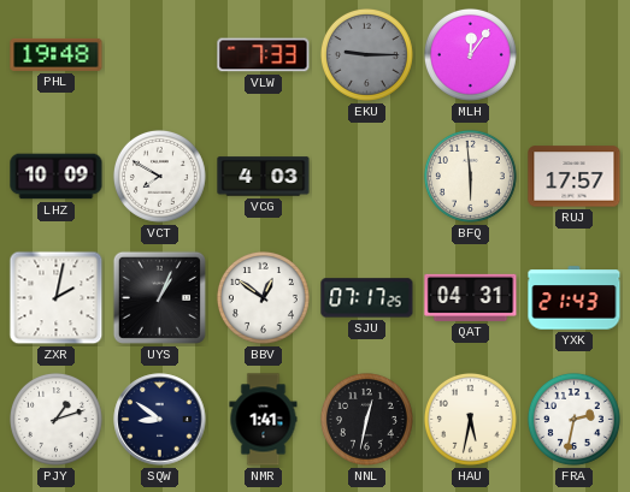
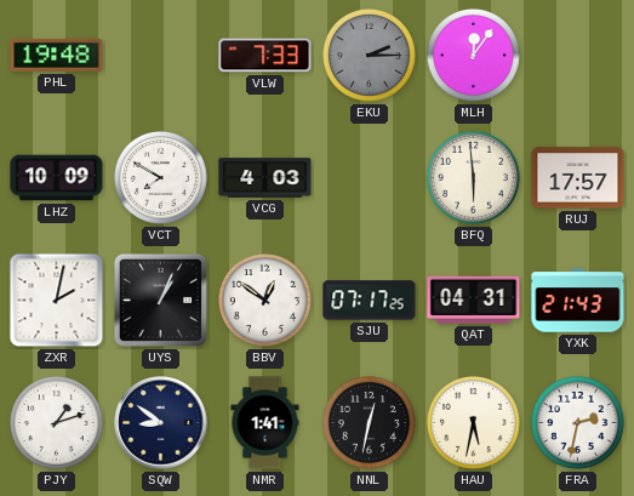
EKU: 9:15 -> 2:15
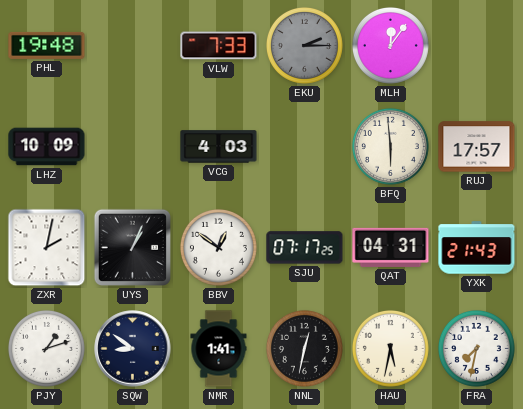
VCT: 7:50 -> none
FRA: 2:32 -> 7:32
